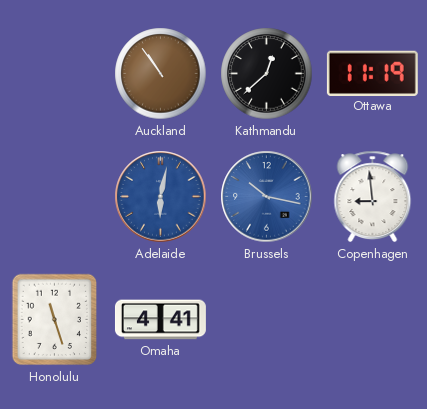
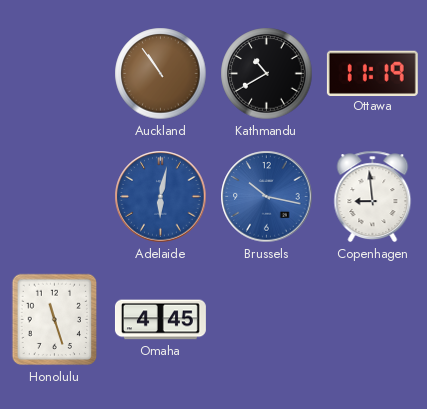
Kathmandu: 12:38 -> 10:40
Omaha: 4:41 -> 4:45
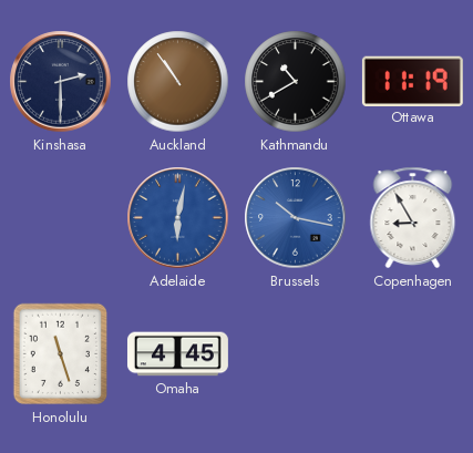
Kinshasa: none -> 2:30
Copenhagen: 8:59 -> 8:55
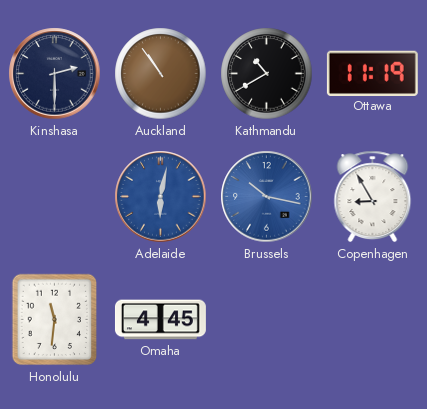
Honolulu: 11:27 -> 11:31
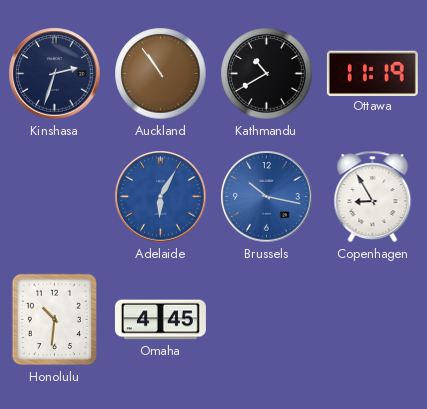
Kinshasa: 2:30 -> 2:33
Adelaide: 6:02 -> 6:05
Honolulu: 11:31 -> 10:31
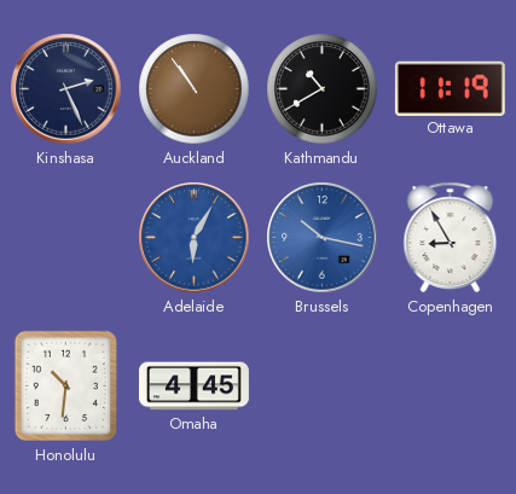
Kinshasa: 2:33 -> 2:26
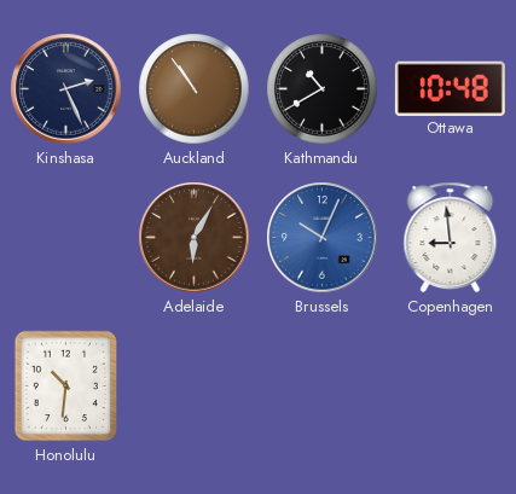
Ottawa: 11:19 -> 10:48
Adelaide dial: blue -> brown
Brussels: 10:17 -> 10:04
Copenhagen: 8:55 -> 8:59
Omaha: 4:45 -> none
